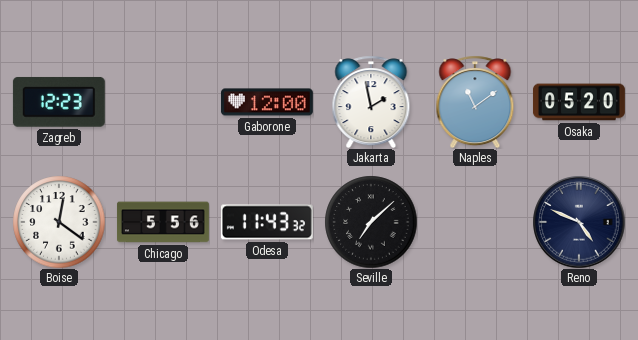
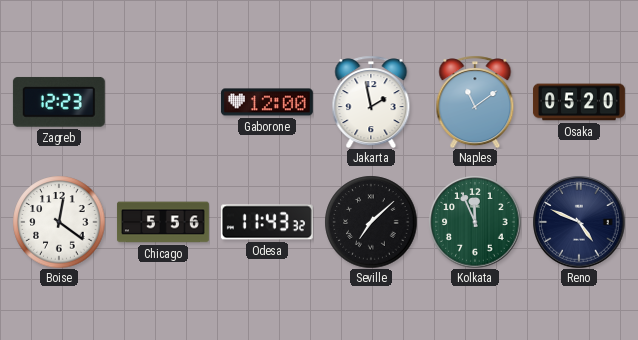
Kolkata: none -> 11:56
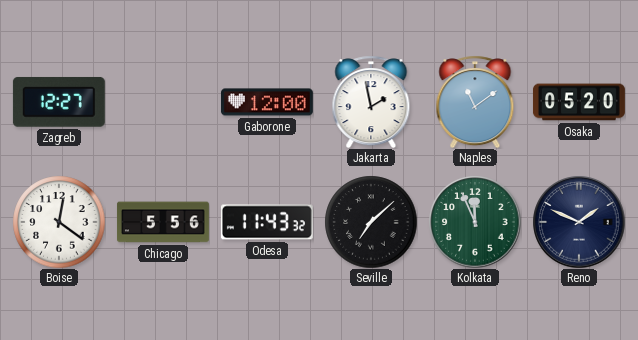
Zagreb: 12:23 -> 12:27
Reno: 4:49 -> 1:49
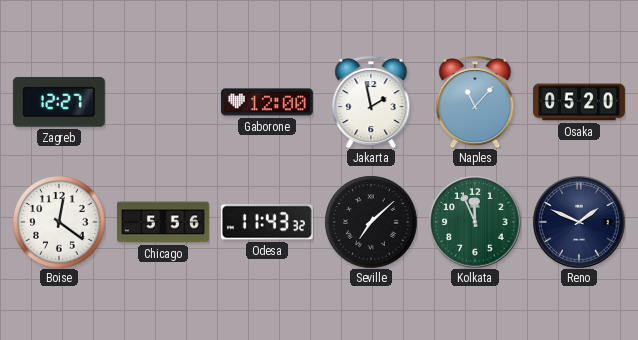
Naples: 11:09 -> 11:07
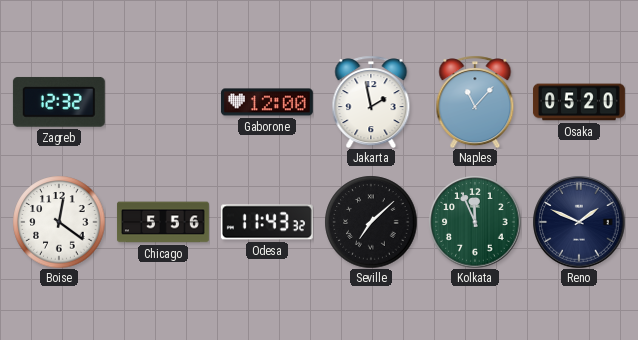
Zagreb: 12:27 -> 12:32
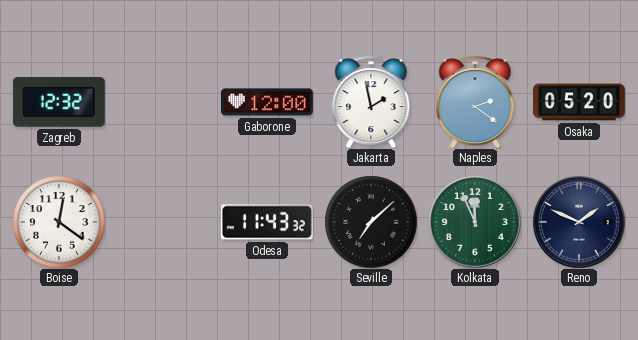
Naples: 11:07 -> 2:21
Chicago: 5:56 -> none
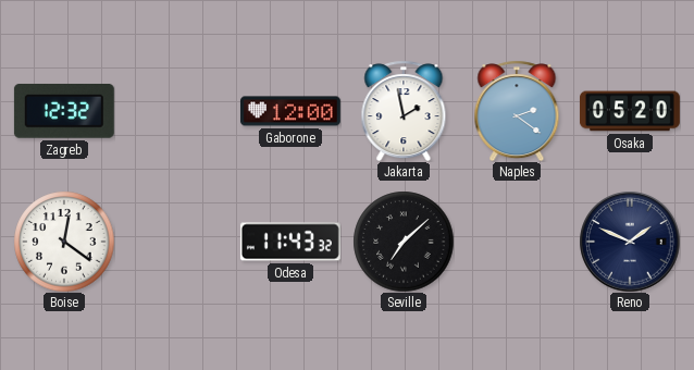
Kolkata: 11:56 -> none
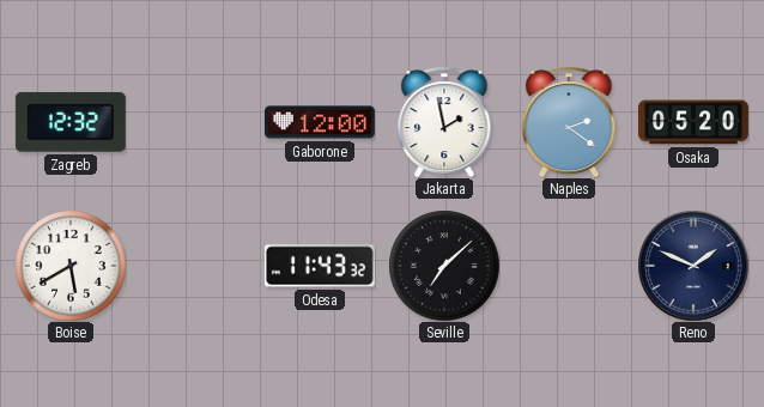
Boise: 12:21 -> 5:40
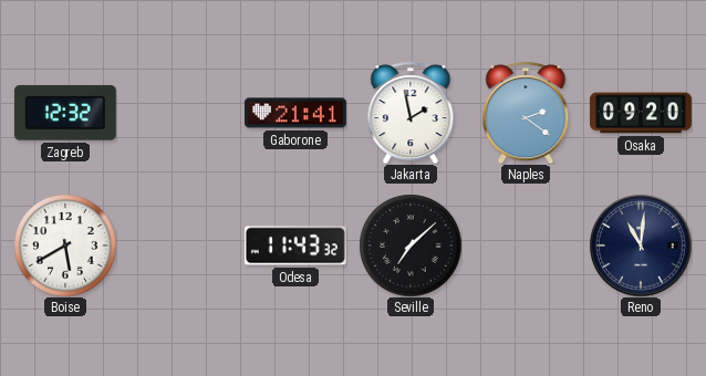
Gaborone: 12:00 -> 21:41
Osaka: 05:20 -> 09:20
Reno: 1:49 -> 11:01
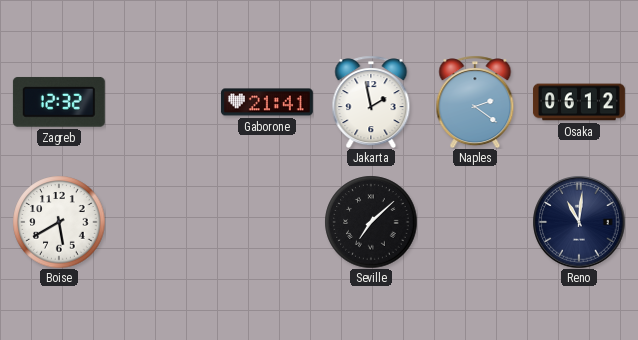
Osaka: 09:20 -> 06:12
Odesa: 11:43 -> none
